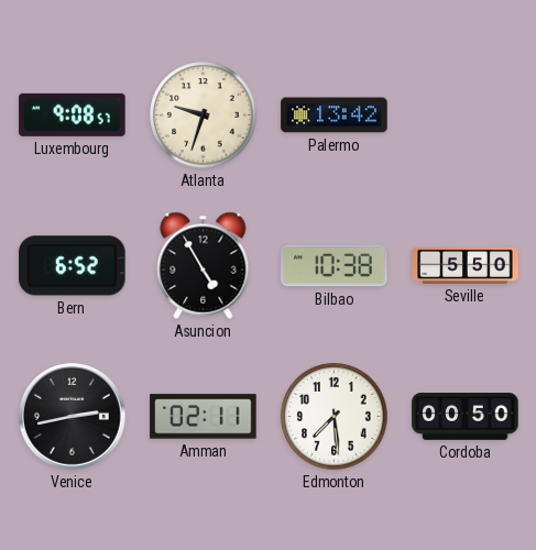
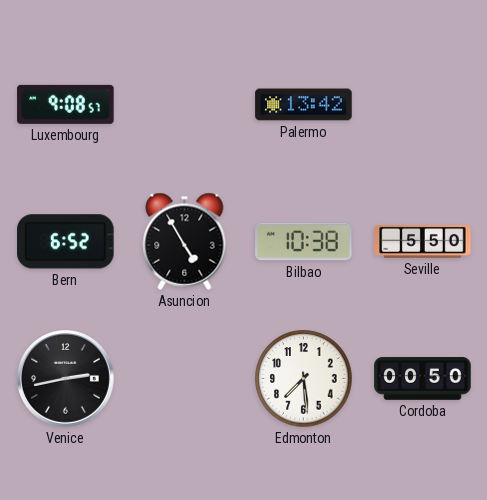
Atlanta: 9:33 -> none
Amman: 02:11 -> none
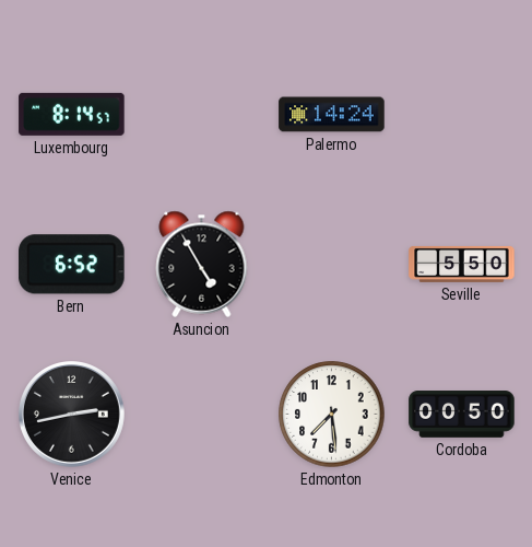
Luxembourg: 9:08 -> 8:14
Palermo: 13:42 -> 14:24
Bilbao: 10:38 -> none
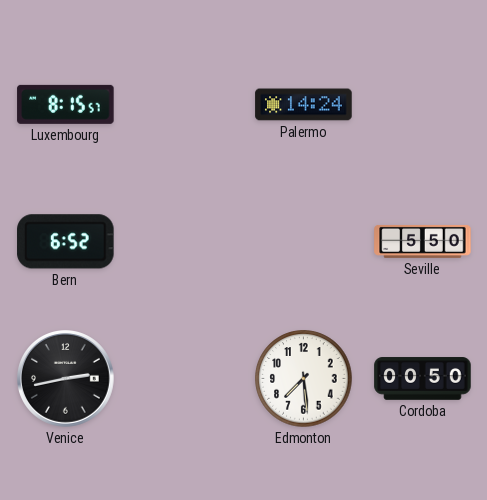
Luxembourg: 8:14 -> 8:15
Asuncion: 4:55 -> none
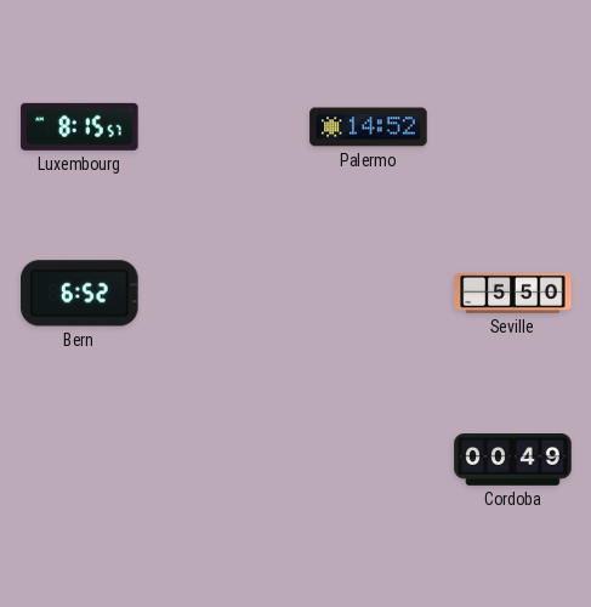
Palermo: 14:24 -> 14:52
Venice: 2:43 -> none
Edmonton: 7:29 -> none
Cordoba: 00:50 -> 00:49
